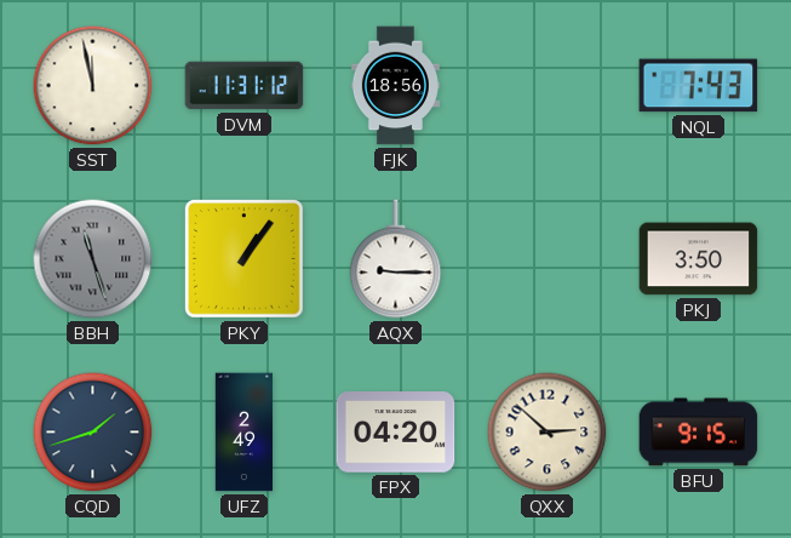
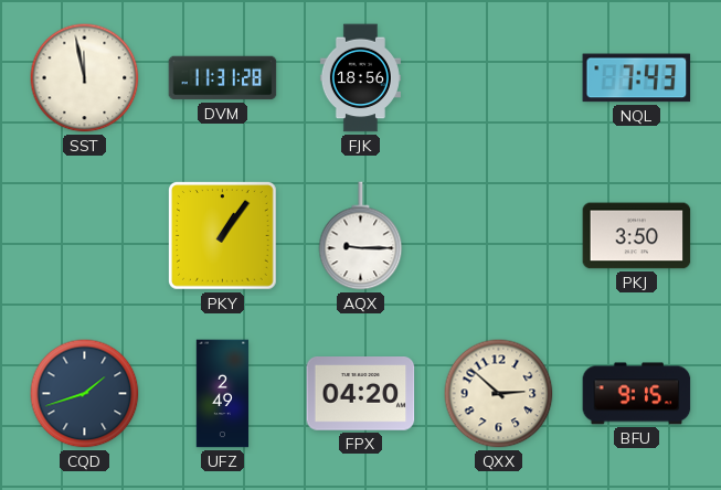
DVM: 11:31:12 -> 11:31:28
BBH: 11:27 -> none
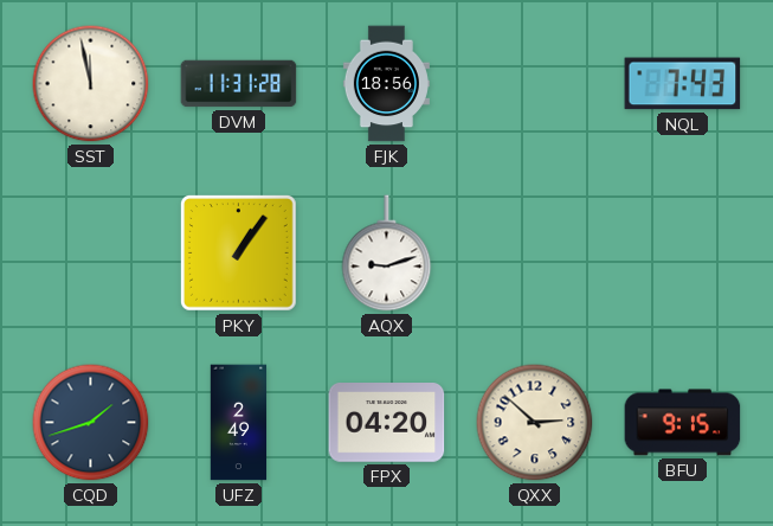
AQX: 9:15 -> 9:12
PKJ: 3:50 -> none
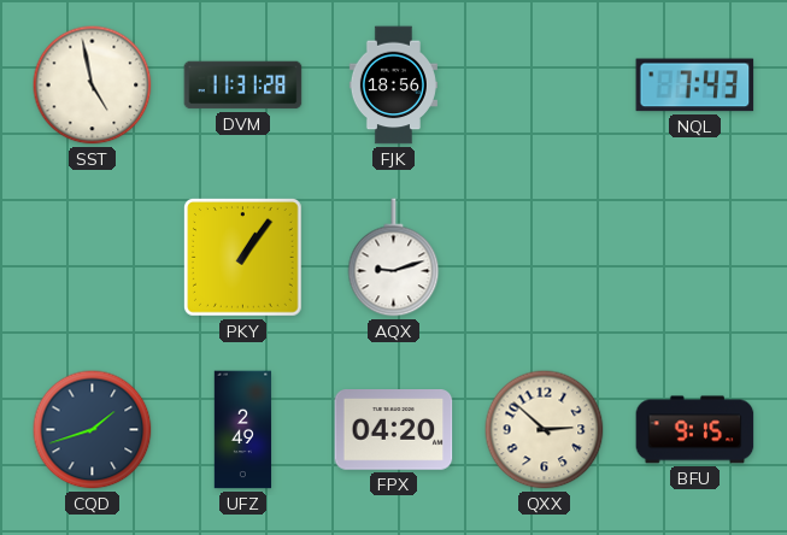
SST: 11:58 -> 4:58
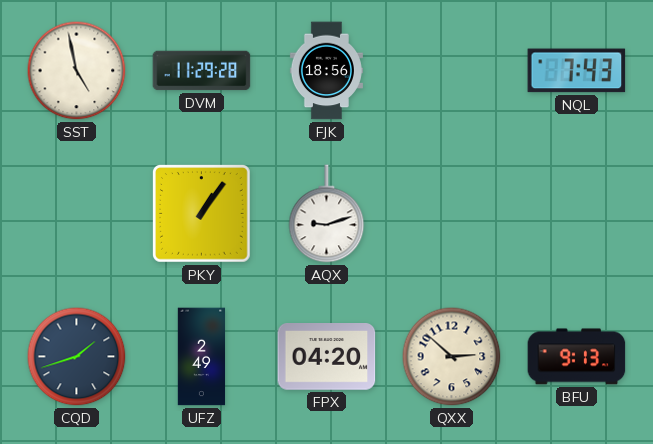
DVM: 11:31 -> 11:29
BFU: 9:15 -> 9:13
